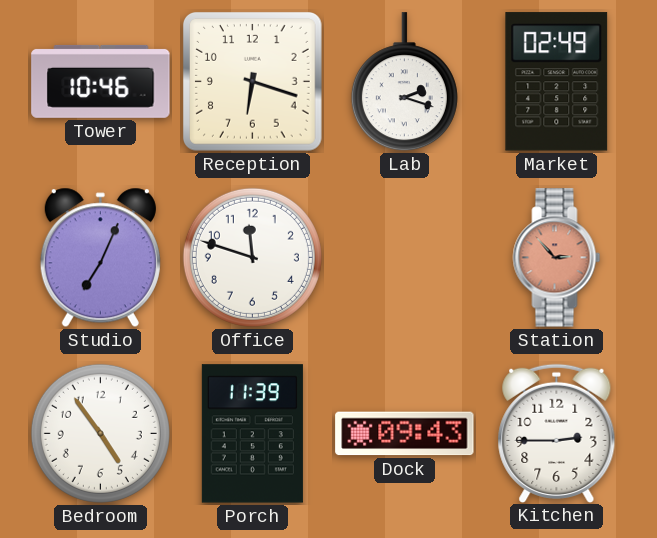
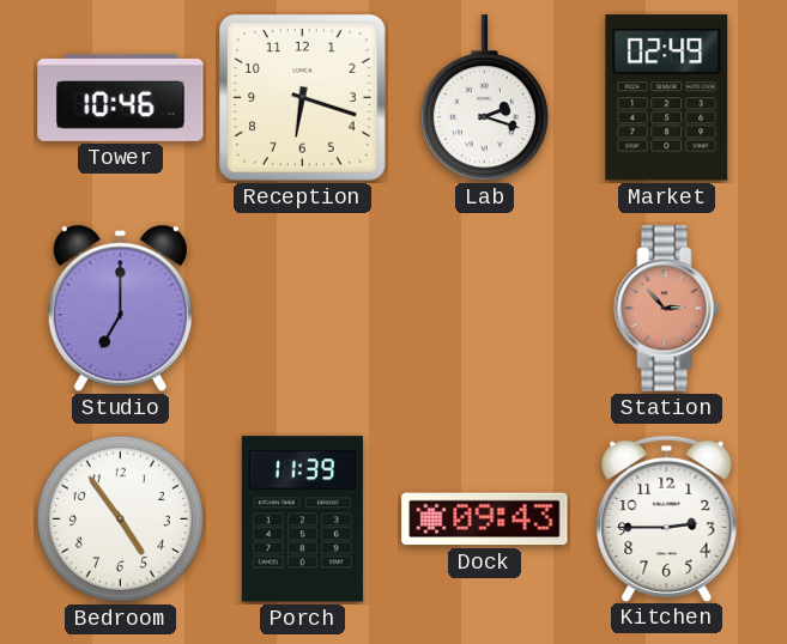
Studio: 7:04 -> 7:00
Office: 11:48 -> none
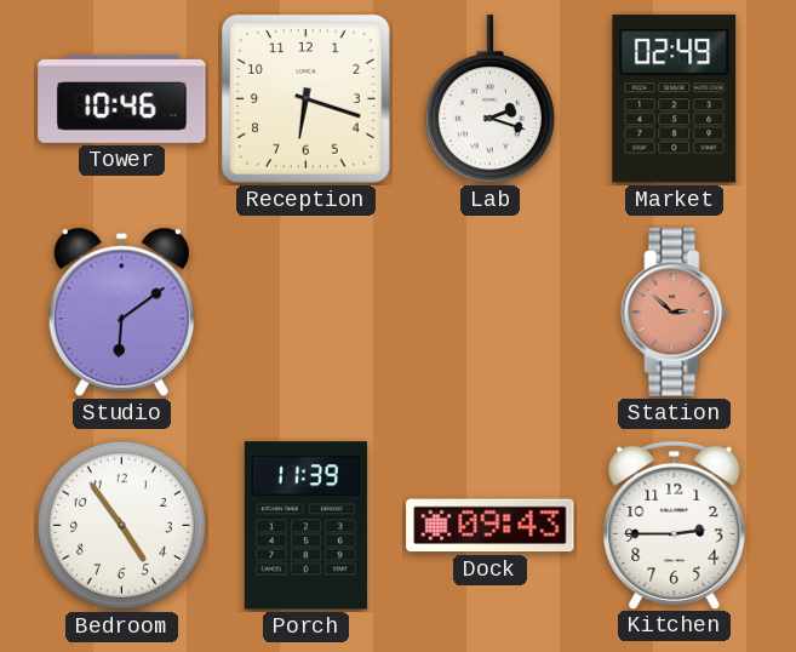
Studio: 7:00 -> 6:09
Station: 2:53 -> 2:52
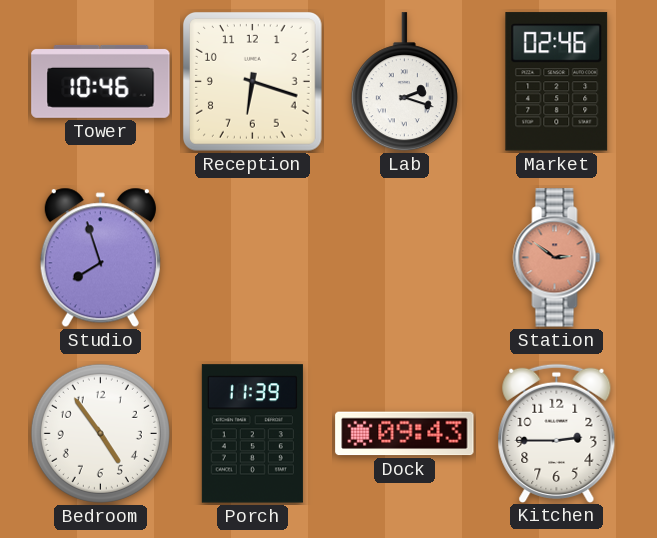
Market: 02:49 -> 02:46
Studio: 6:09 -> 7:57
Station: 2:52 -> 2:51
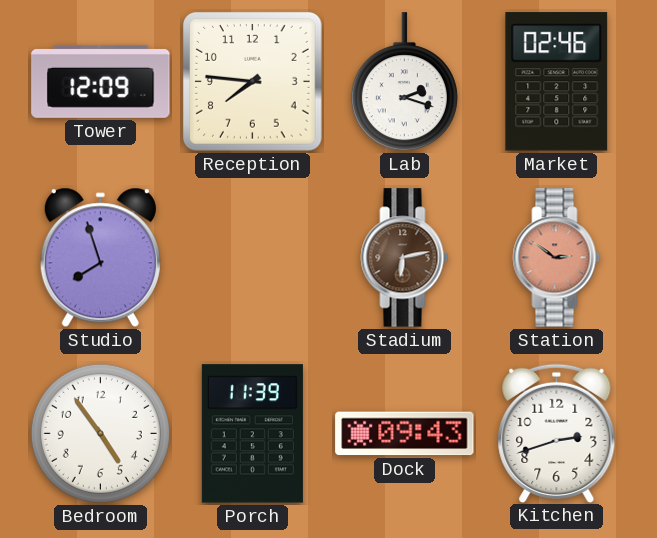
Tower: 10:46 -> 12:09
Reception: 6:18 -> 7:46
Stadium: none -> 6:13
Kitchen: 2:45 -> 2:42
